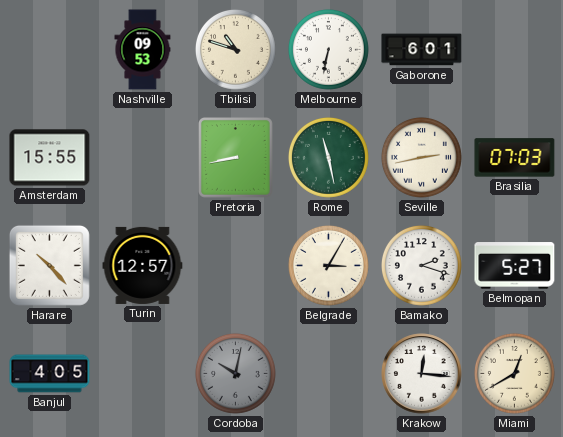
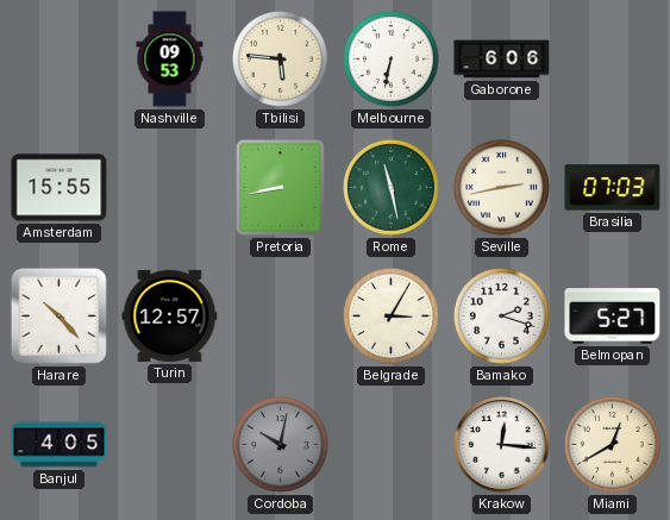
Tbilisi: 10:48 -> 5:46
Gaborone: 6:01 -> 6:06
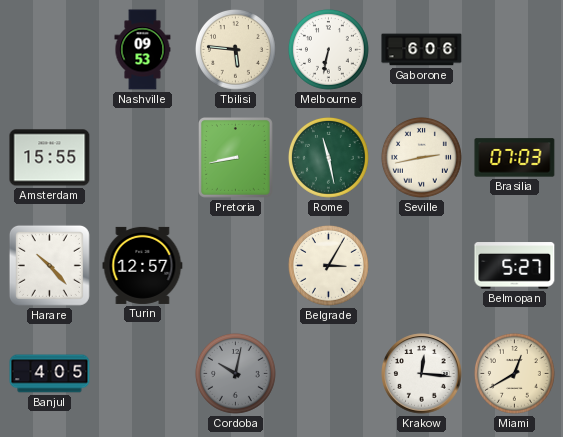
Bamako: 2:18 -> none
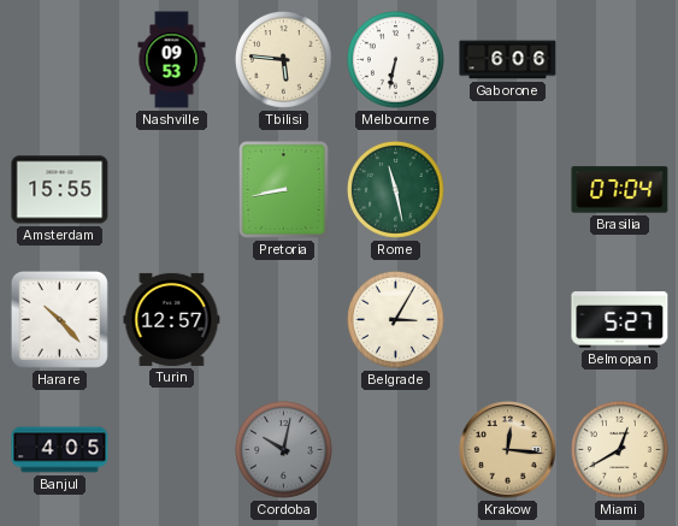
Seville: 2:43 -> none
Brasilia: 07:03 -> 07:04
Krakow dial: white -> champagne
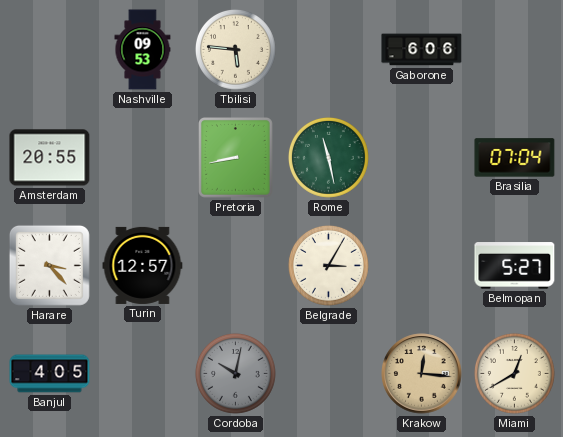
Melbourne: 6:32 -> none
Amsterdam: 15:55 -> 20:55
Harare: 10:23 -> 3:23
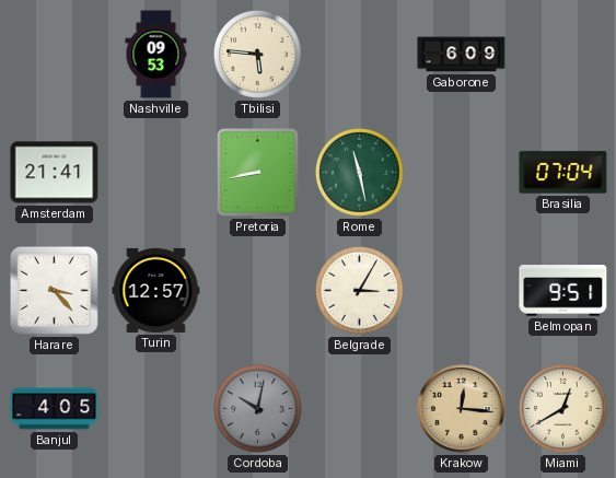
Gaborone: 6:06 -> 6:09
Amsterdam: 20:55 -> 21:41
Belmopan: 5:27 -> 9:51
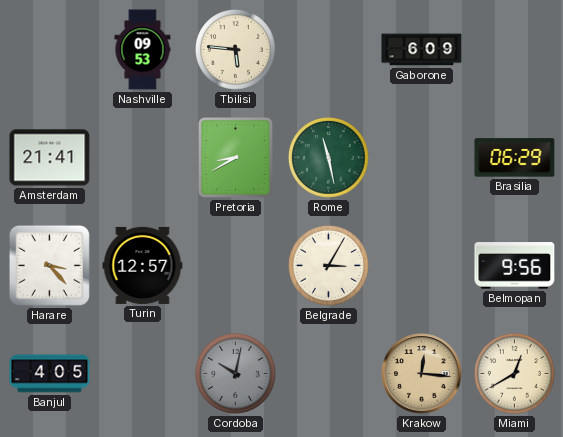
Pretoria: 8:43 -> 8:40
Brasilia: 07:04 -> 06:29
Belmopan: 9:51 -> 9:56
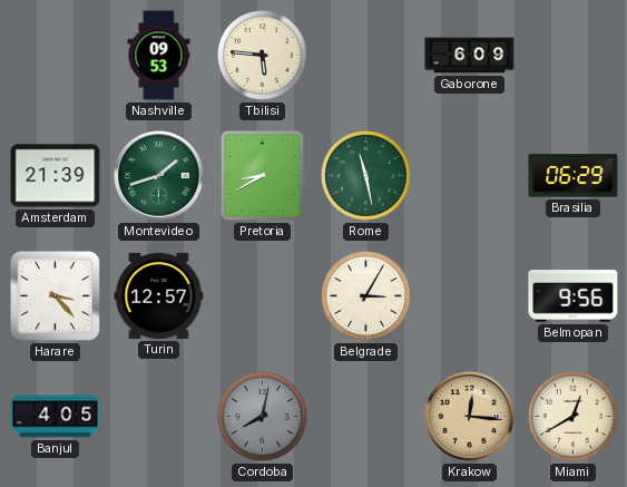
Amsterdam: 21:41 -> 21:39
Montevideo: none -> 1:42
Cordoba: 10:02 -> 8:02
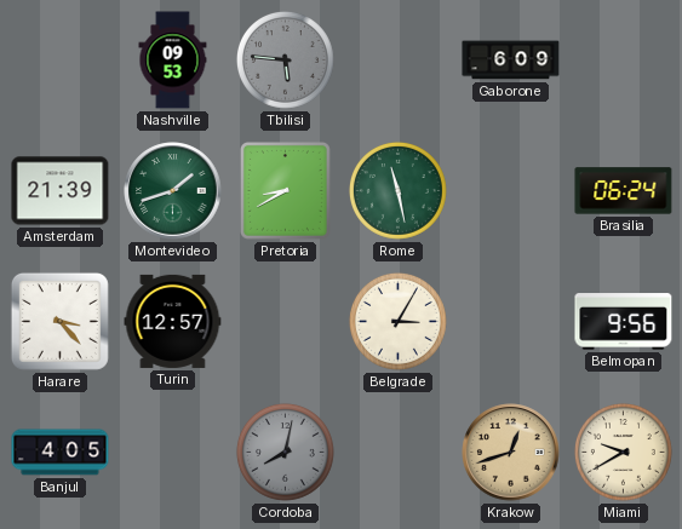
Tbilisi dial: cream -> grey
Brasilia: 06:29 -> 06:24
Krakow: 12:16 -> 12:42
Miami: 12:40 -> 9:40
